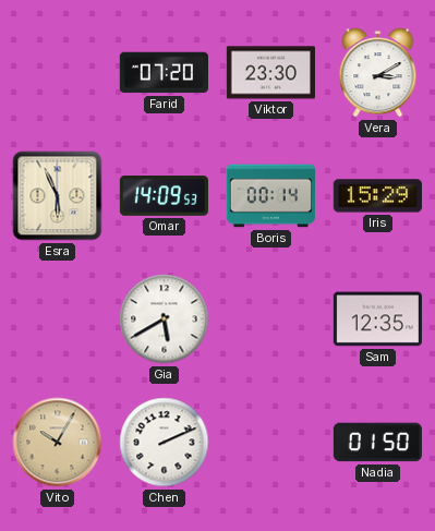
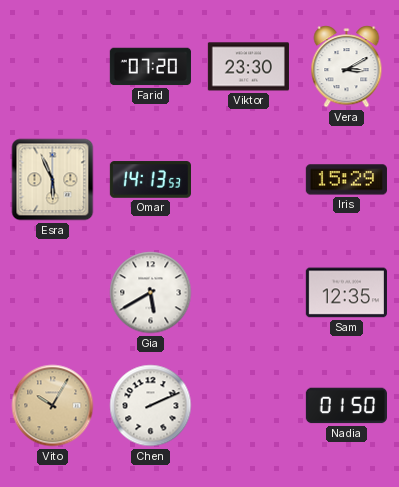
Omar: 14:09 -> 14:13
Boris: 00:14 -> none
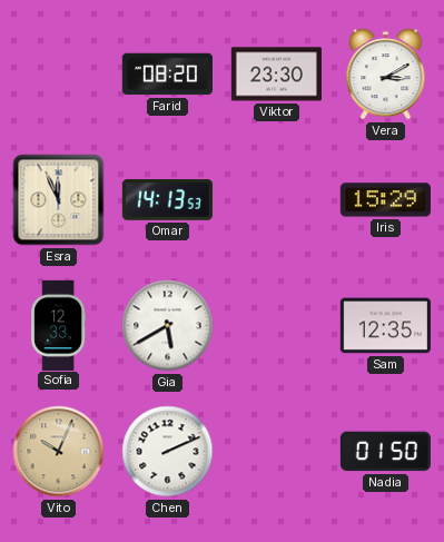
Farid: 07:20 -> 08:20
Esra: 5:56 -> 11:56
Sofia: none -> 12:33
Vito: 10:05 -> 10:04
